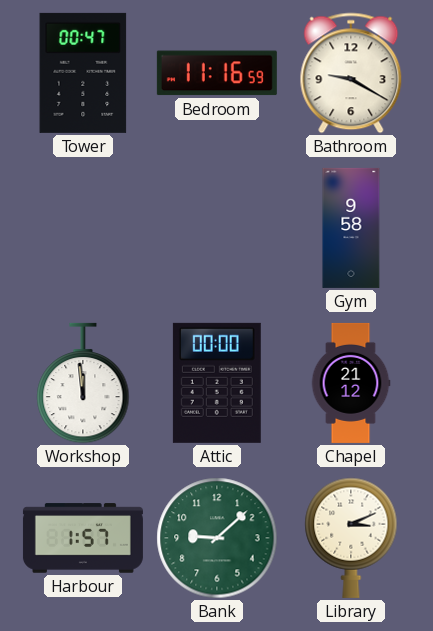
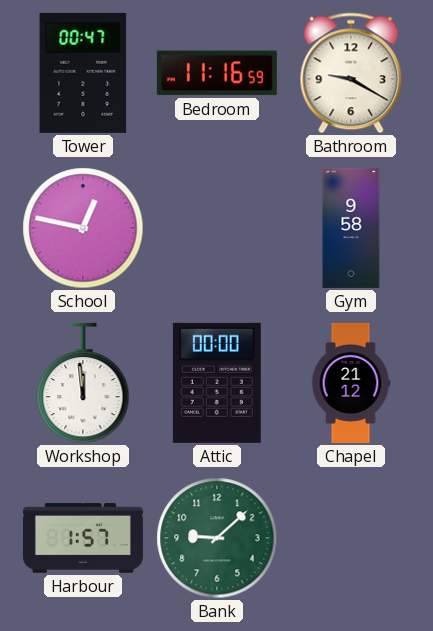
School: none -> 12:47
Library: 3:11 -> none
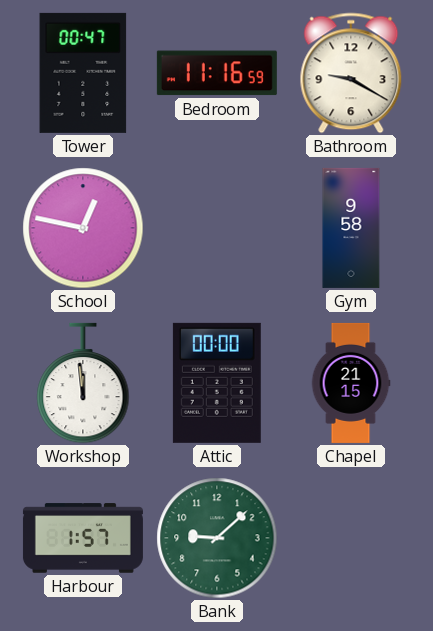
Chapel: 21:12 -> 21:15
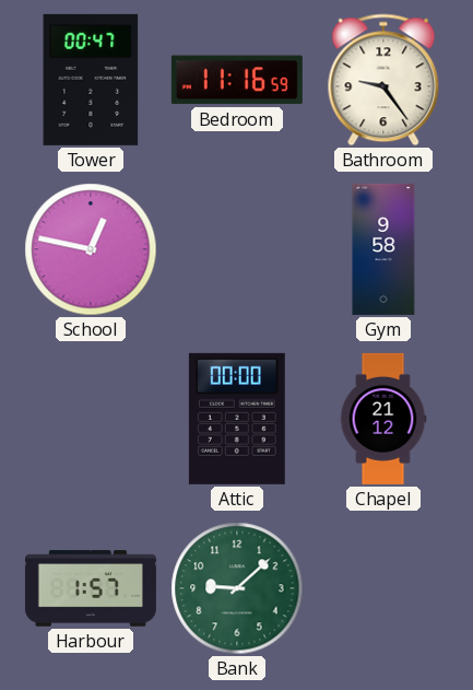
Bathroom: 9:20 -> 9:24
Workshop: 11:59 -> none
Chapel: 21:15 -> 21:12
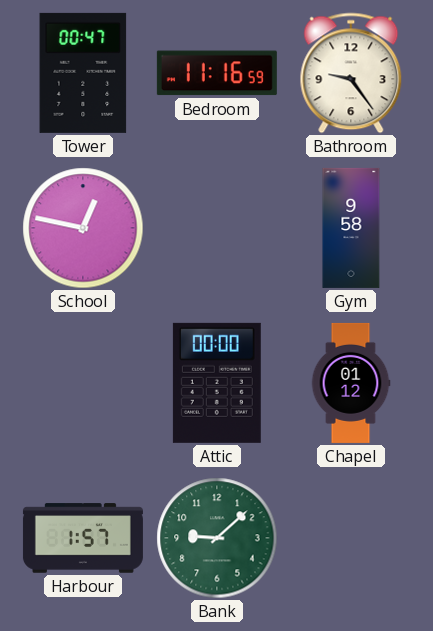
Chapel: 21:12 -> 01:12
